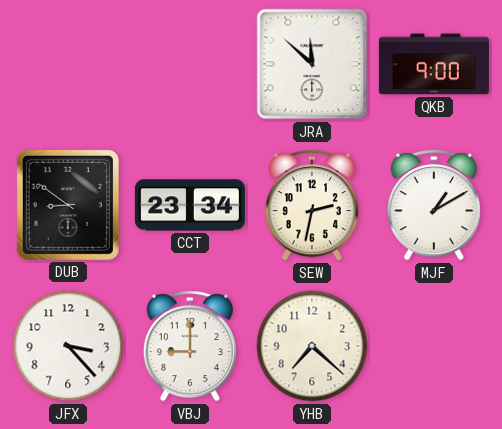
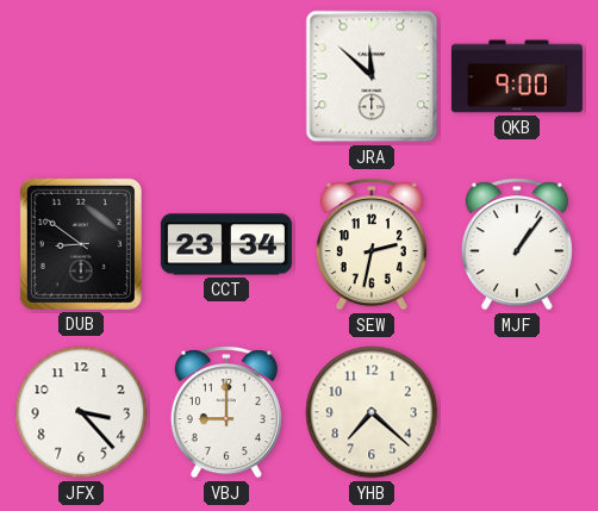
MJF: 1:10 -> 1:06
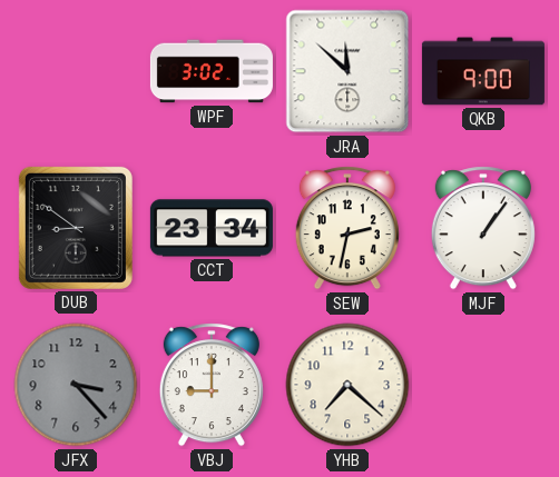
WPF: none -> 3:02
JFX dial: white -> grey
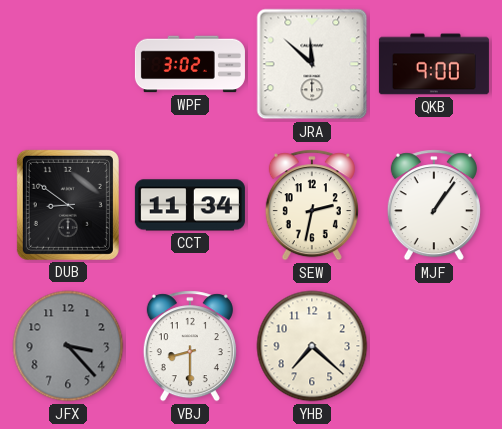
CCT: 23:34 -> 11:34
VBJ: 9:00 -> 8:30
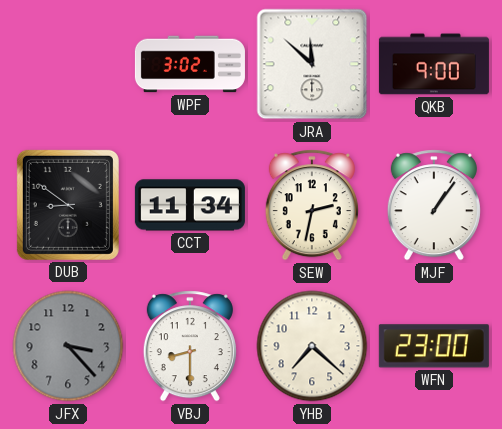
WFN: none -> 23:00
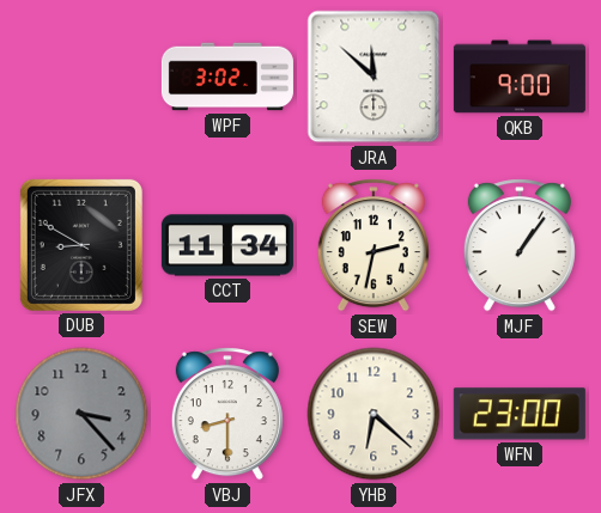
DUB: 8:51 -> 8:50
YHB: 7:22 -> 6:22
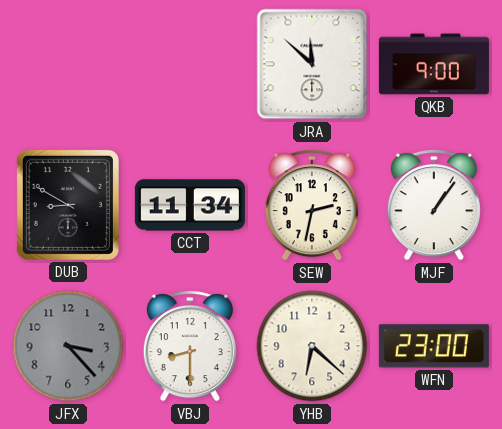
WPF: 3:02 -> none
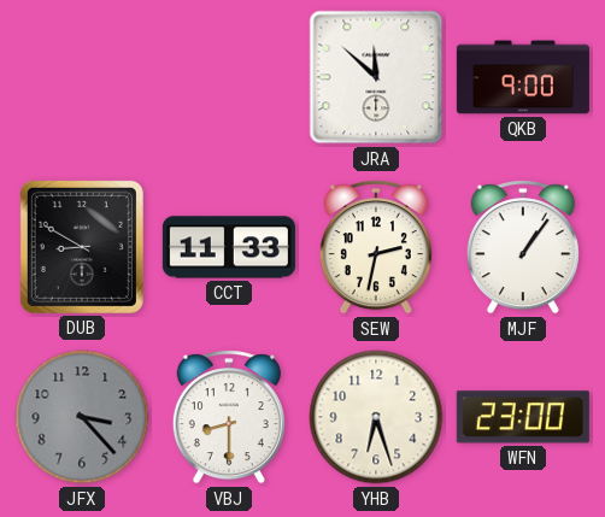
CCT: 11:34 -> 11:33
YHB: 6:22 -> 6:27
